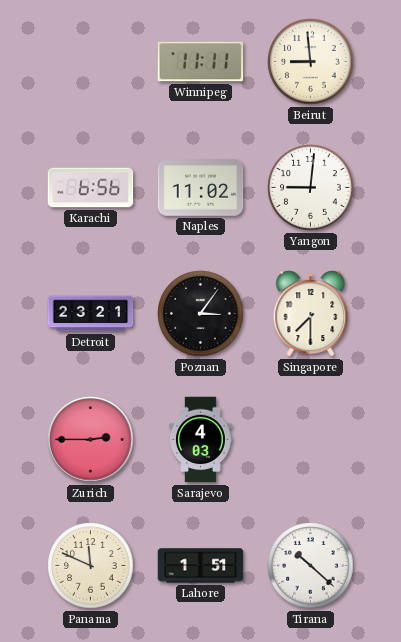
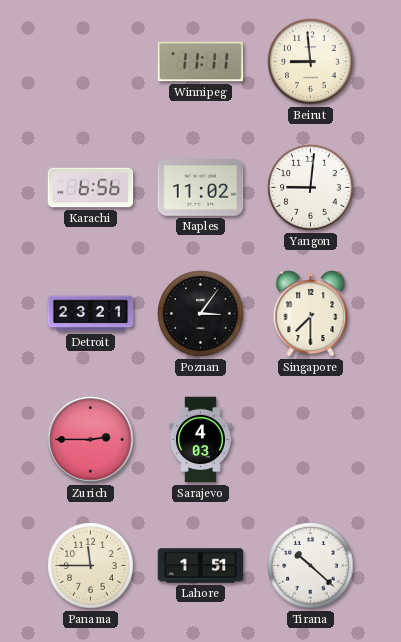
Panama: 11:49 -> 11:45
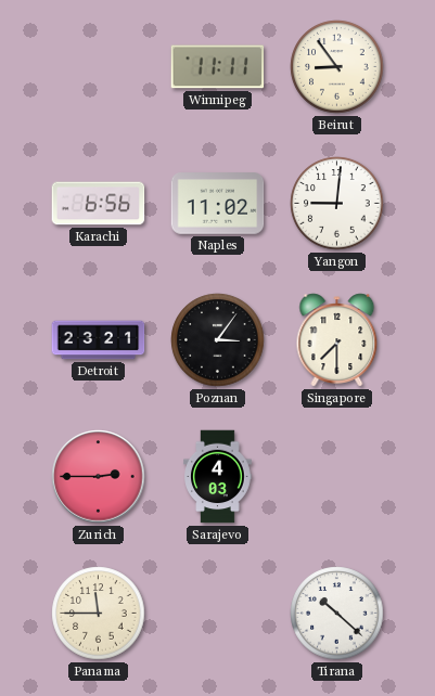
Beirut: 8:59 -> 8:54
Lahore: 1:51 -> none
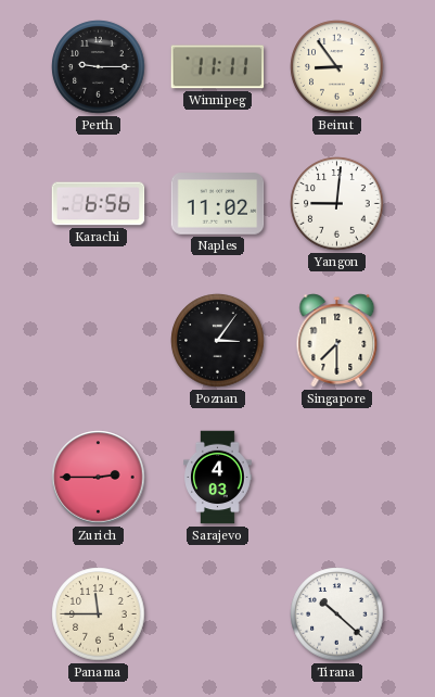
Perth: none -> 9:15
Detroit: 23:21 -> none
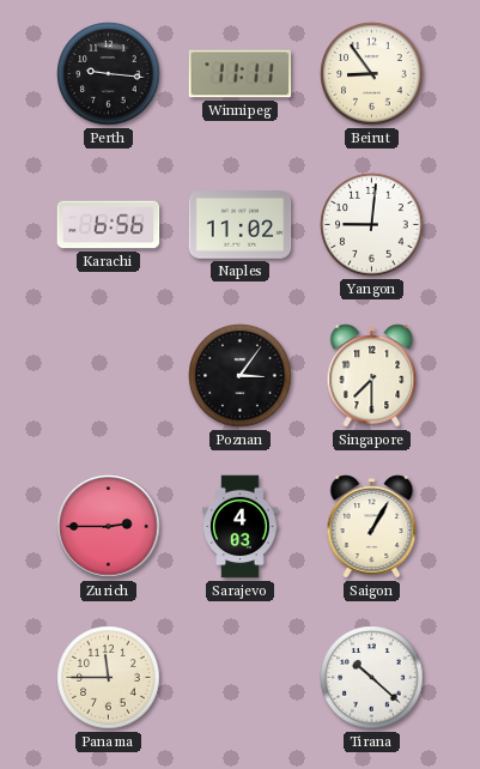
Perth: 9:15 -> 9:16
Saigon: none -> 1:05
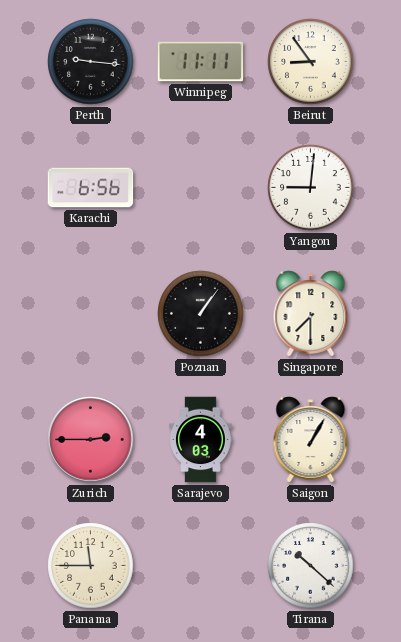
Naples: 11:02 -> none
Poznan: 3:06 -> 1:06
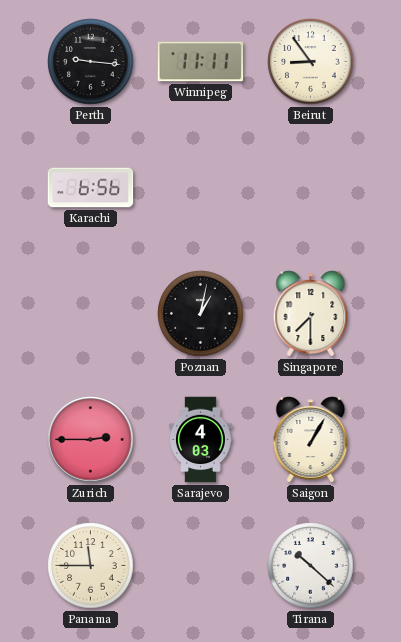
Yangon: 9:01 -> none
Poznan: 1:06 -> 1:02
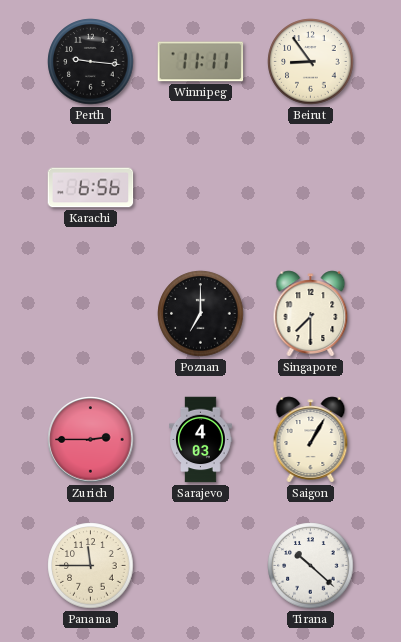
Poznan: 1:02 -> 7:00
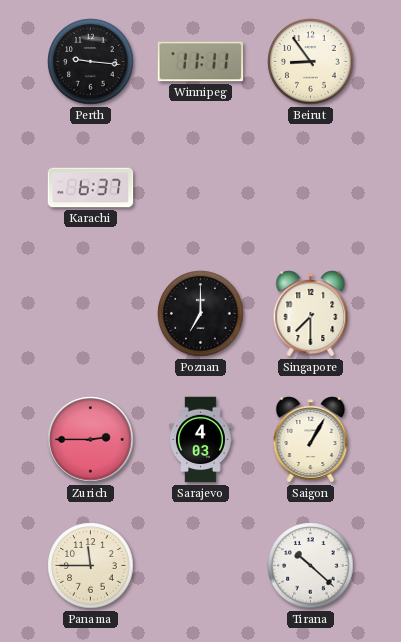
Karachi: 6:56 -> 6:37
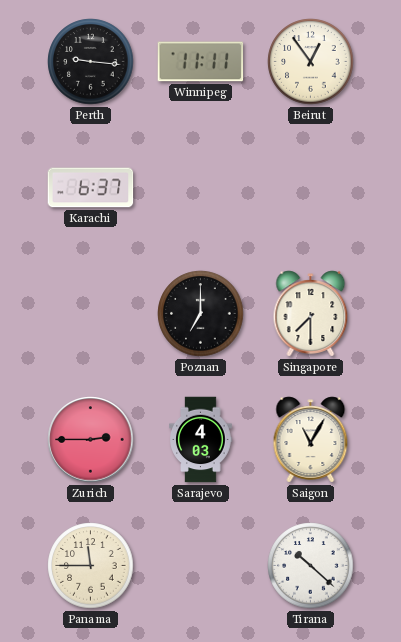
Beirut: 8:54 -> 12:54
Saigon: 1:05 -> 11:05
